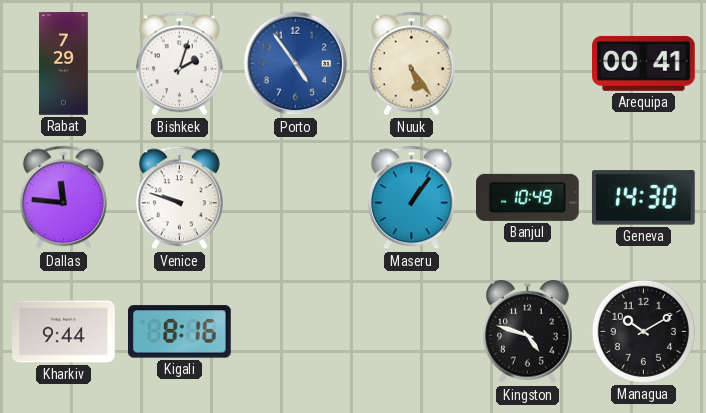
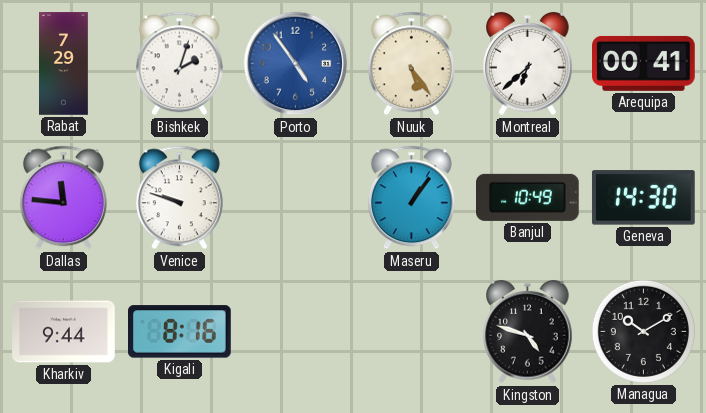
Montreal: none -> 6:38
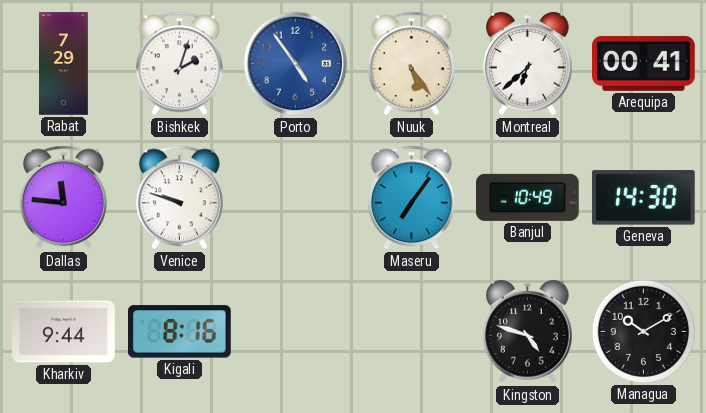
Maseru: 1:06 -> 7:06
